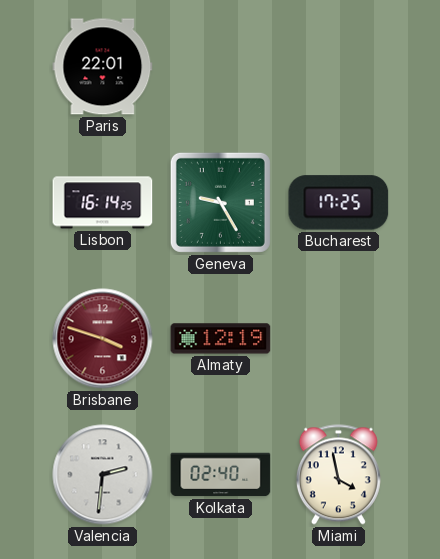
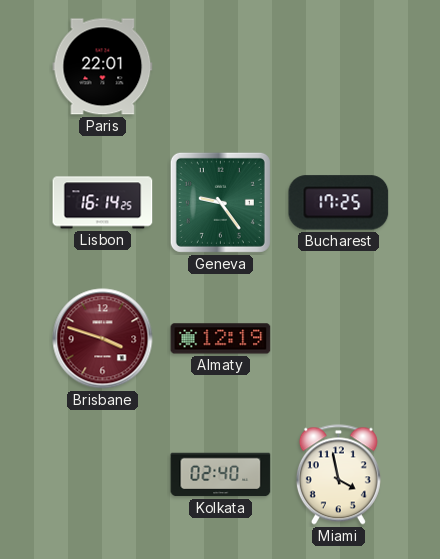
Geneva: 9:25 -> 9:24
Valencia: 2:31 -> none
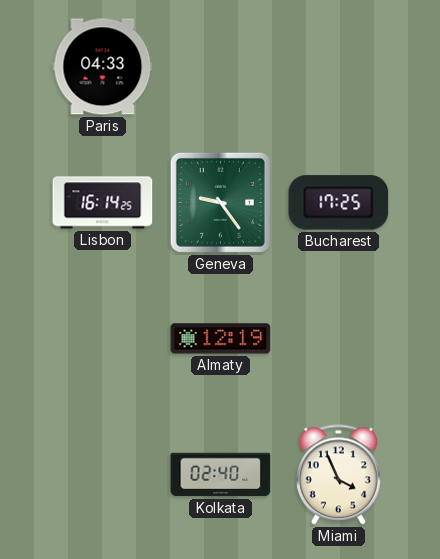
Paris: 22:01 -> 04:33
Brisbane: 3:48 -> none
Miami: 3:58 -> 3:56
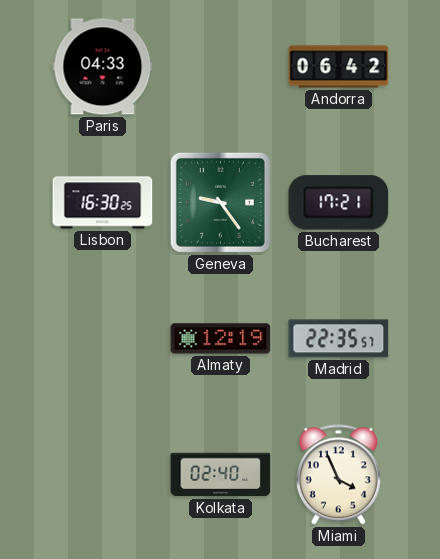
Andorra: none -> 06:42
Lisbon: 16:14 -> 16:30
Bucharest: 17:25 -> 17:21
Madrid: none -> 22:35
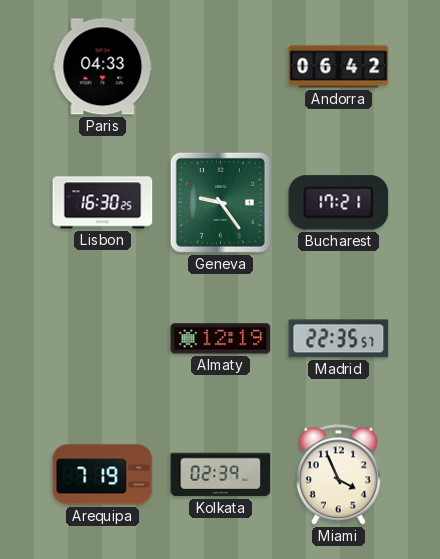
Arequipa: none -> 7:19
Kolkata: 02:40 -> 02:39
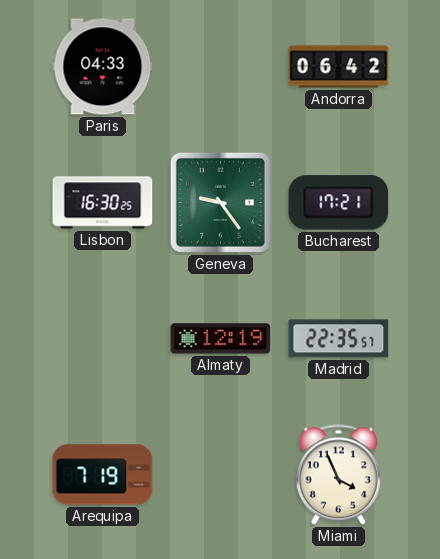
Kolkata: 02:39 -> none
